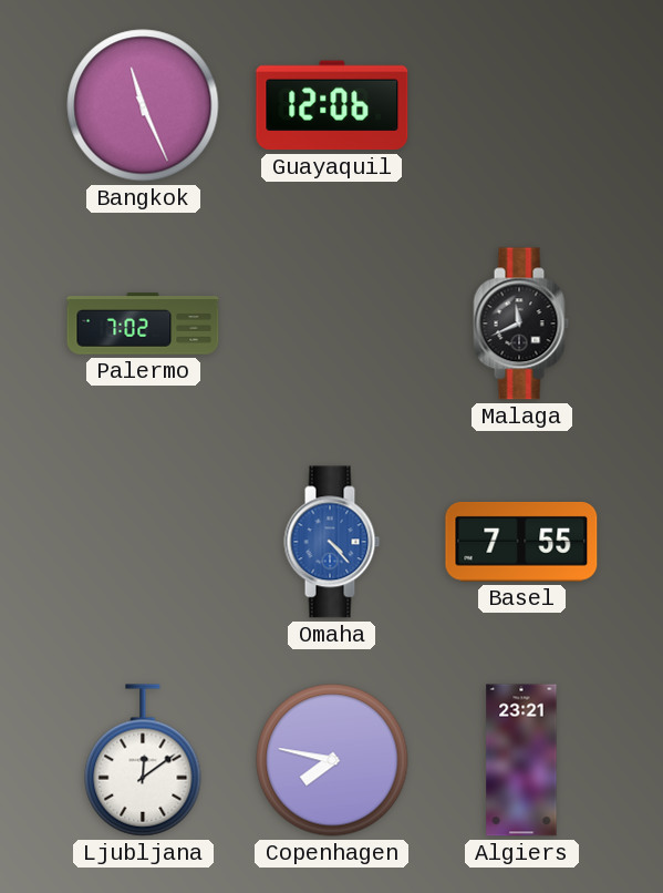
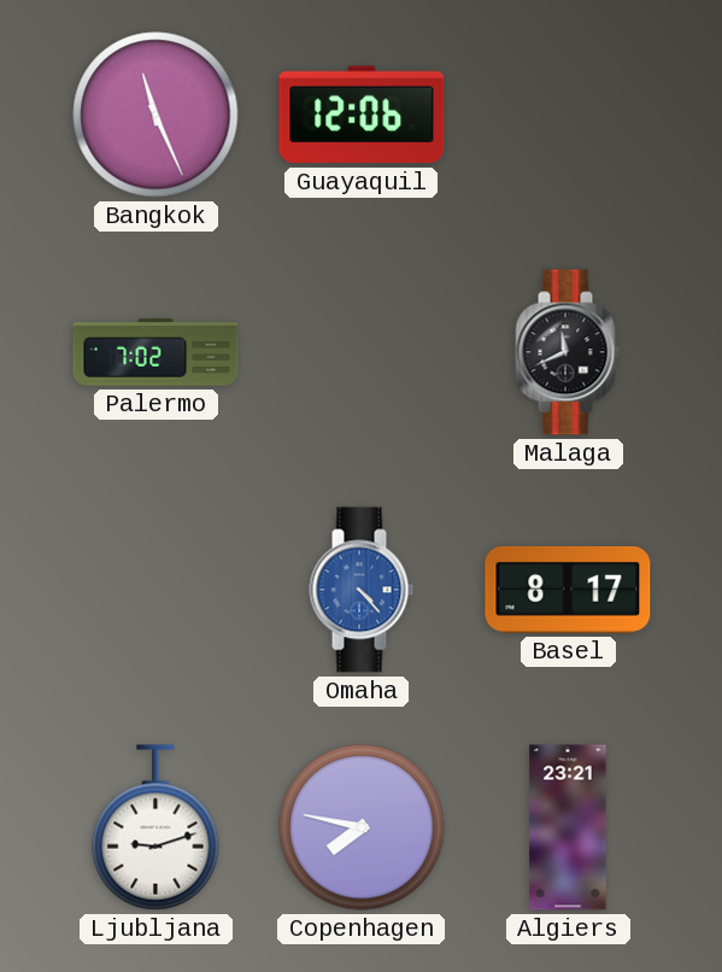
Basel: 7:55 -> 8:17
Ljubljana: 12:09 -> 9:12
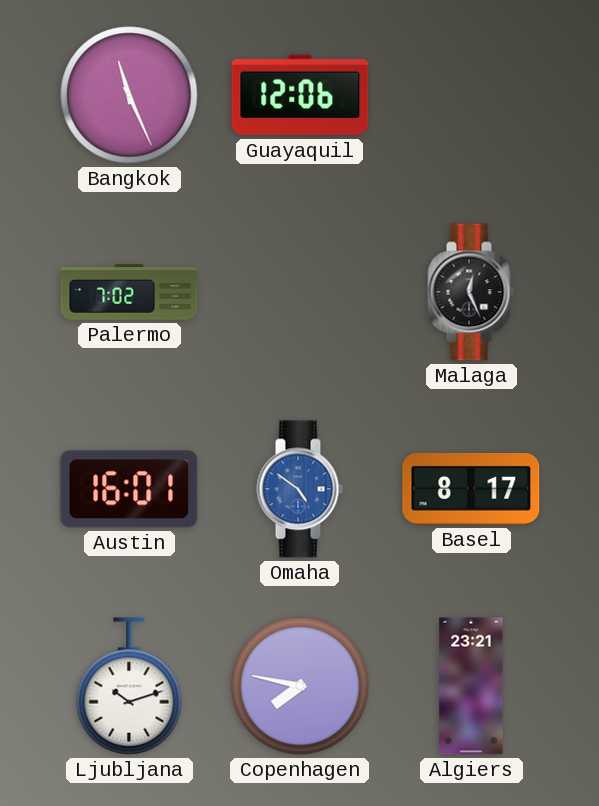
Malaga: 11:41 -> 12:26
Austin: none -> 16:01
Omaha: 4:23 -> 4:51
Ljubljana: 9:12 -> 10:12
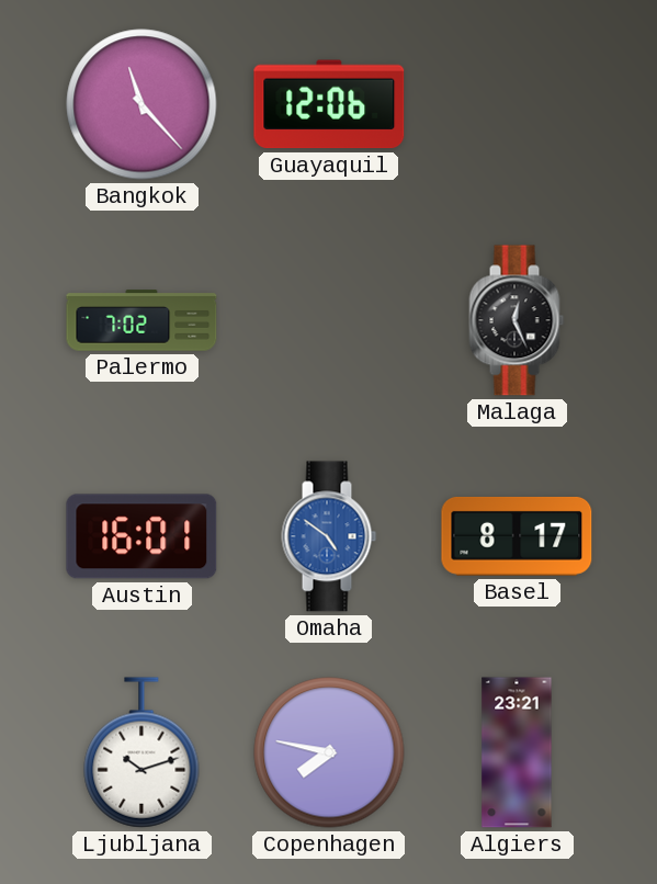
Bangkok: 11:26 -> 11:23
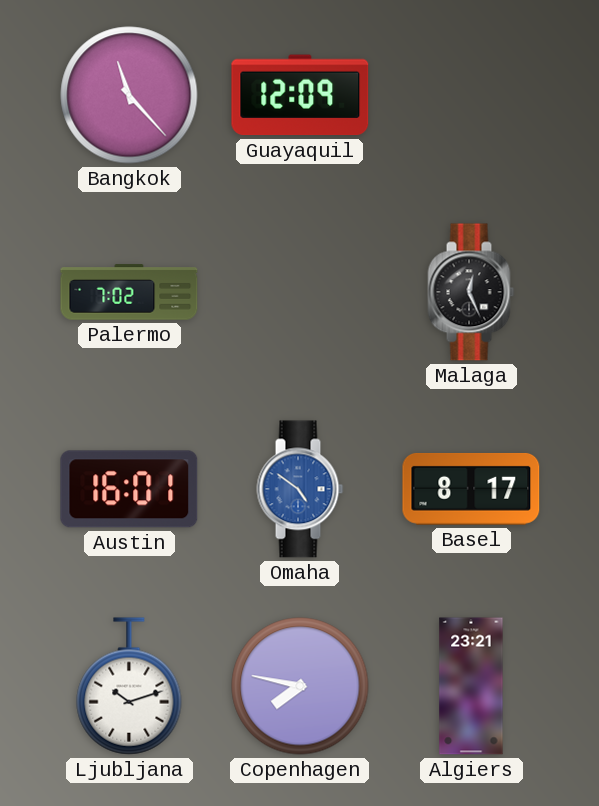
Guayaquil: 12:06 -> 12:09
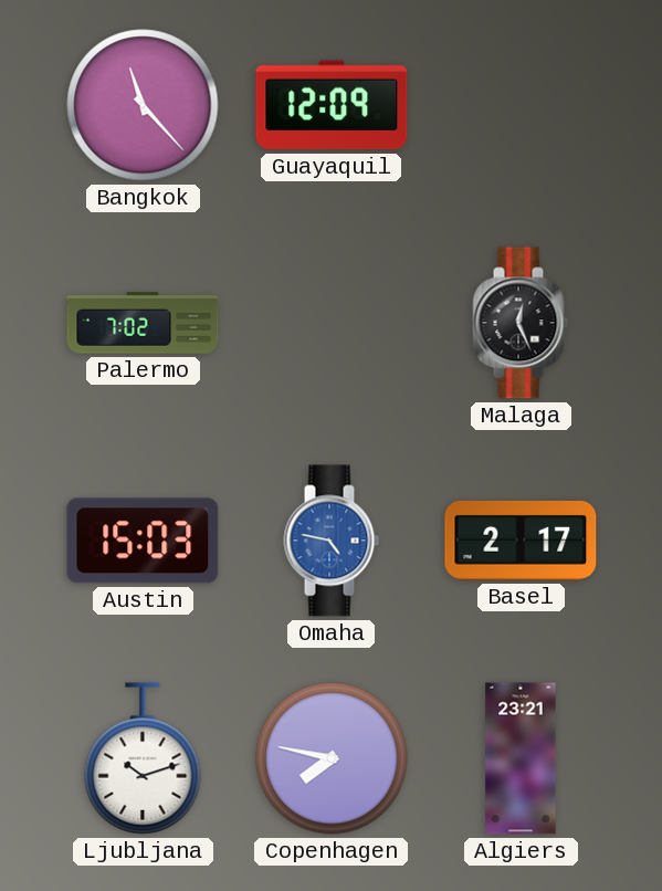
Austin: 16:01 -> 15:03
Omaha: 4:51 -> 4:47
Basel: 8:17 -> 2:17
